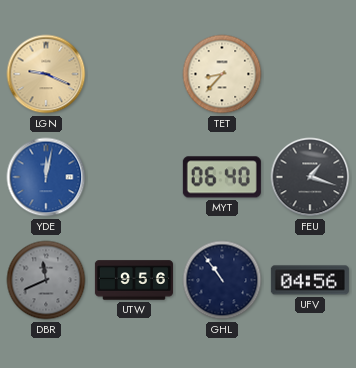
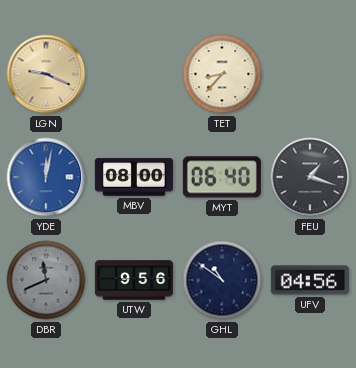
MBV: none -> 08:00
GHL: 10:54 -> 10:51
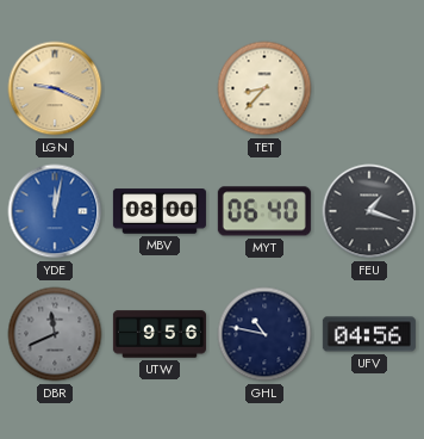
GHL: 10:51 -> 10:47
